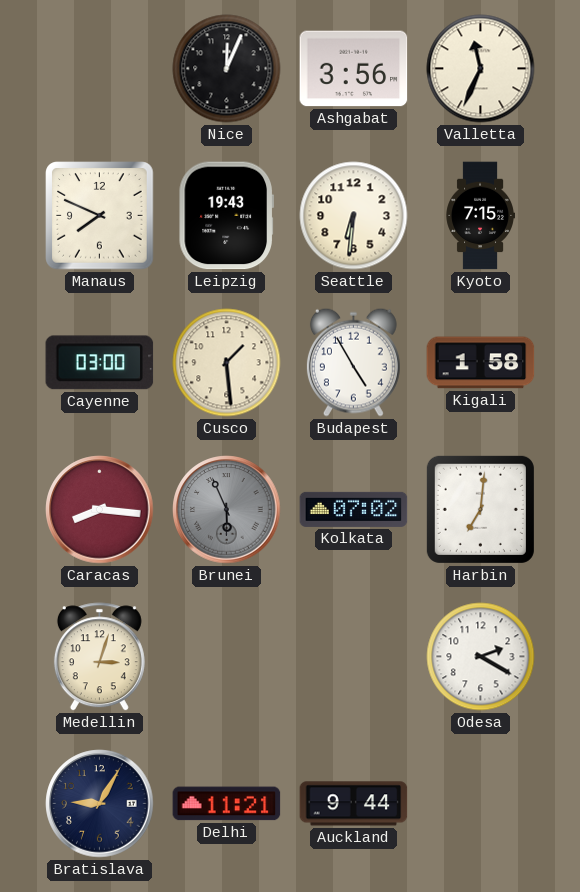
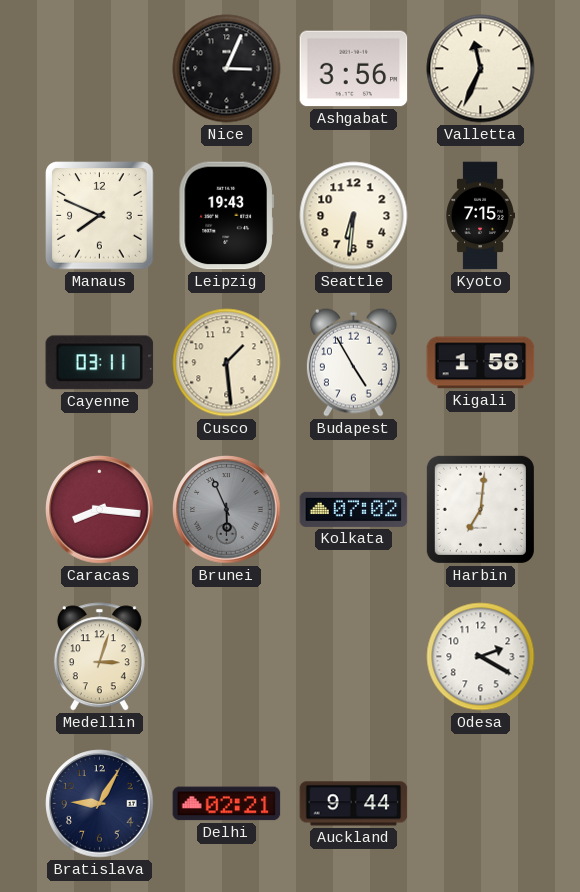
Nice: 12:04 -> 3:04
Cayenne: 03:00 -> 03:11
Delhi: 11:21 -> 02:21
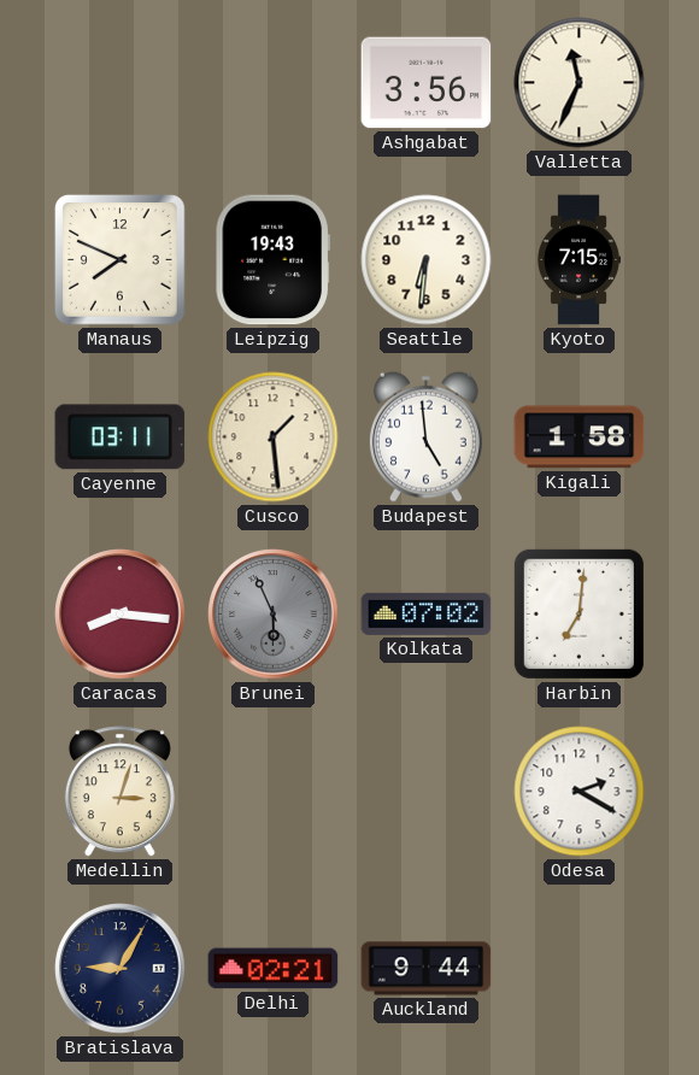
Nice: 3:04 -> none
Budapest: 4:55 -> 4:59
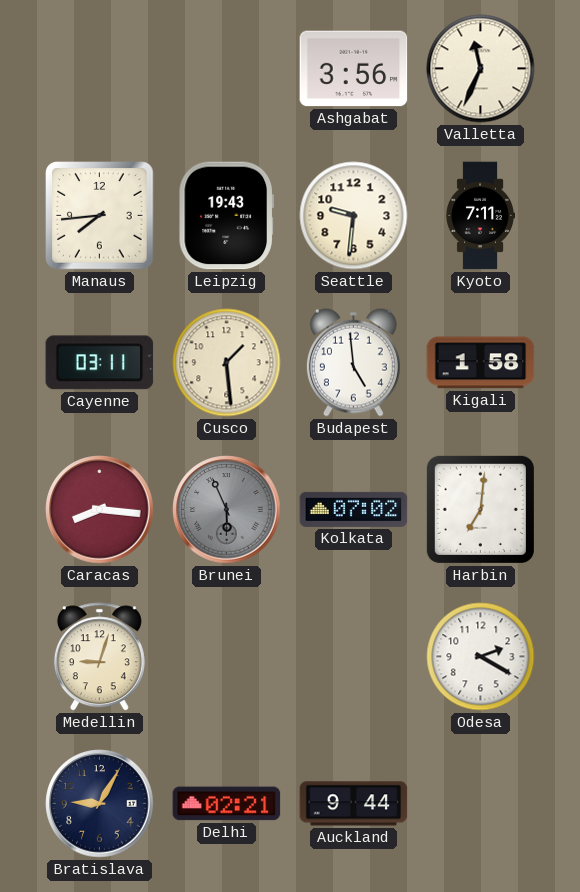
Manaus: 7:49 -> 7:44
Seattle: 6:31 -> 9:31
Kyoto: 7:15 -> 7:11
Medellin: 3:03 -> 9:03
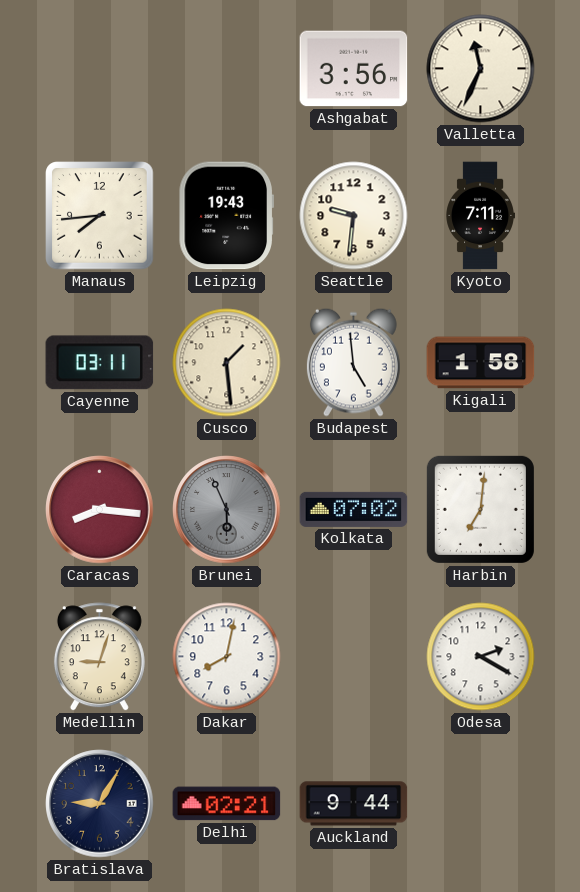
Dakar: none -> 8:02
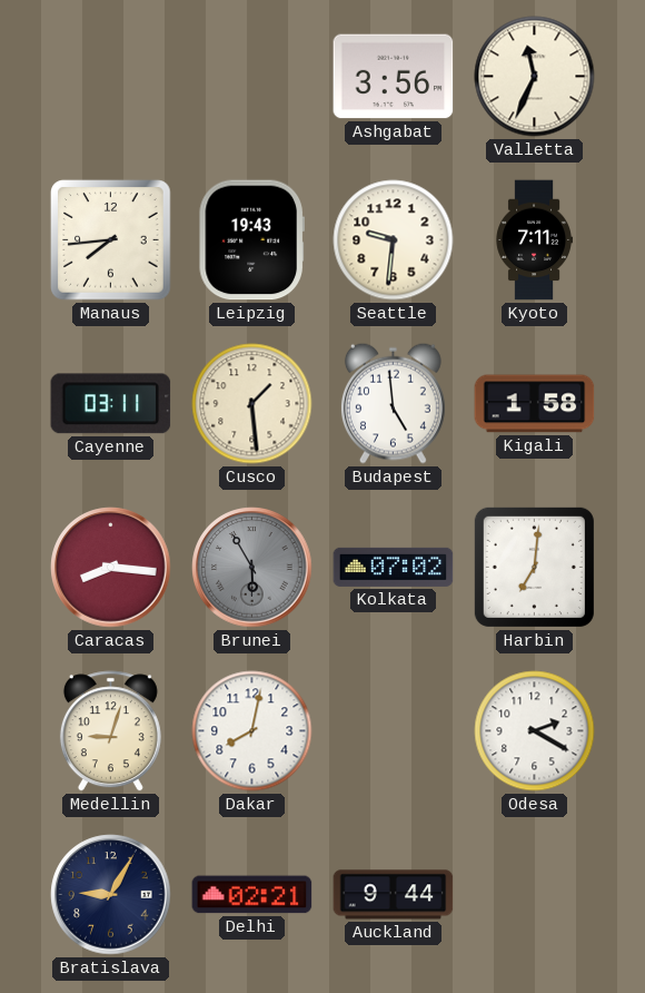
Brunei: 5:56 -> 5:55
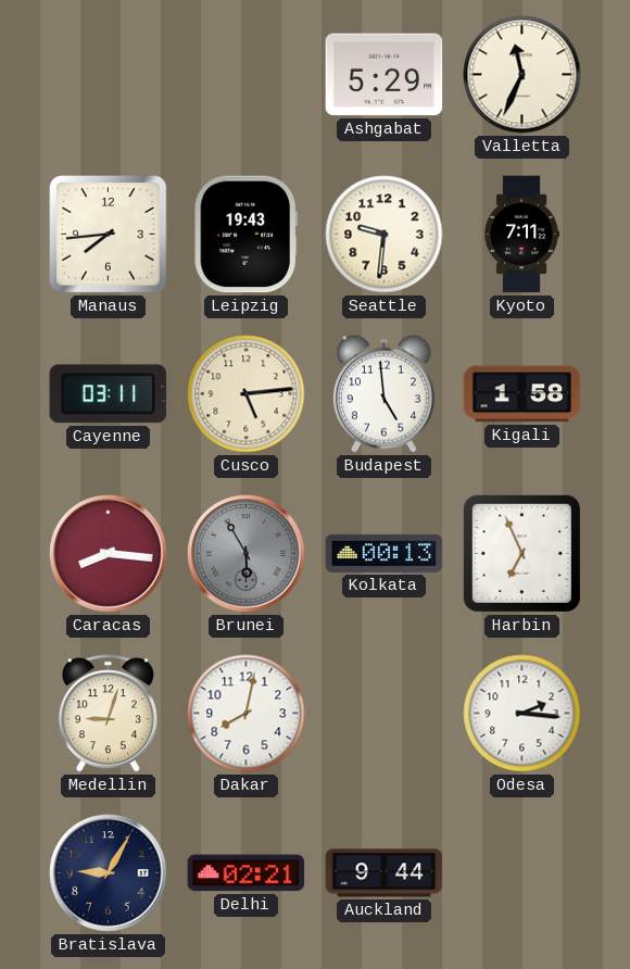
Ashgabat: 3:56 -> 5:29
Cusco: 1:29 -> 5:14
Kolkata: 07:02 -> 00:13
Harbin: 7:01 -> 6:56
Odesa: 2:20 -> 2:16
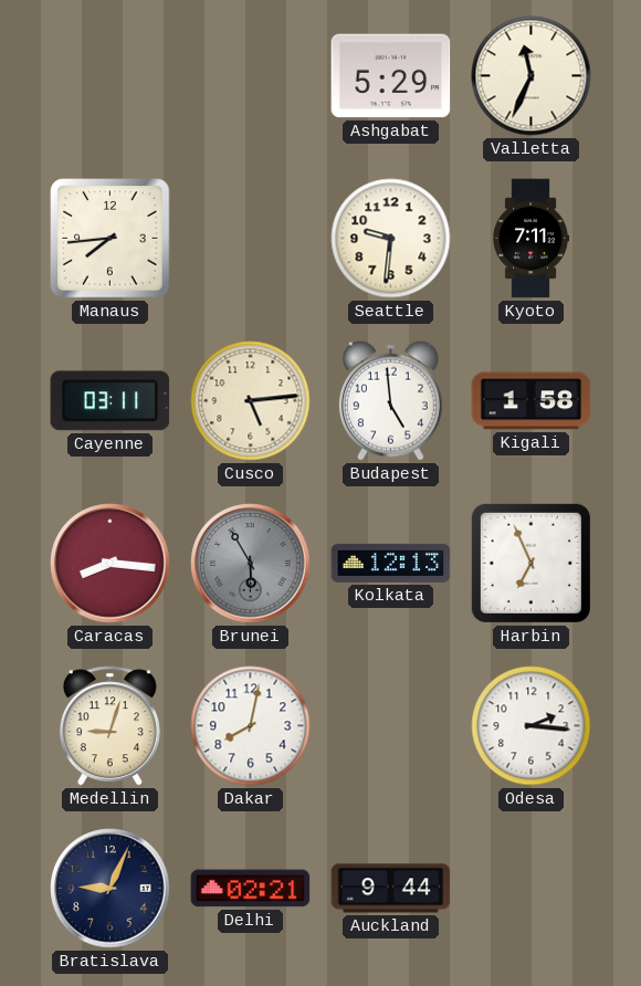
Leipzig: 19:43 -> none
Kolkata: 00:13 -> 12:13
Bratislava: 9:05 -> 9:04
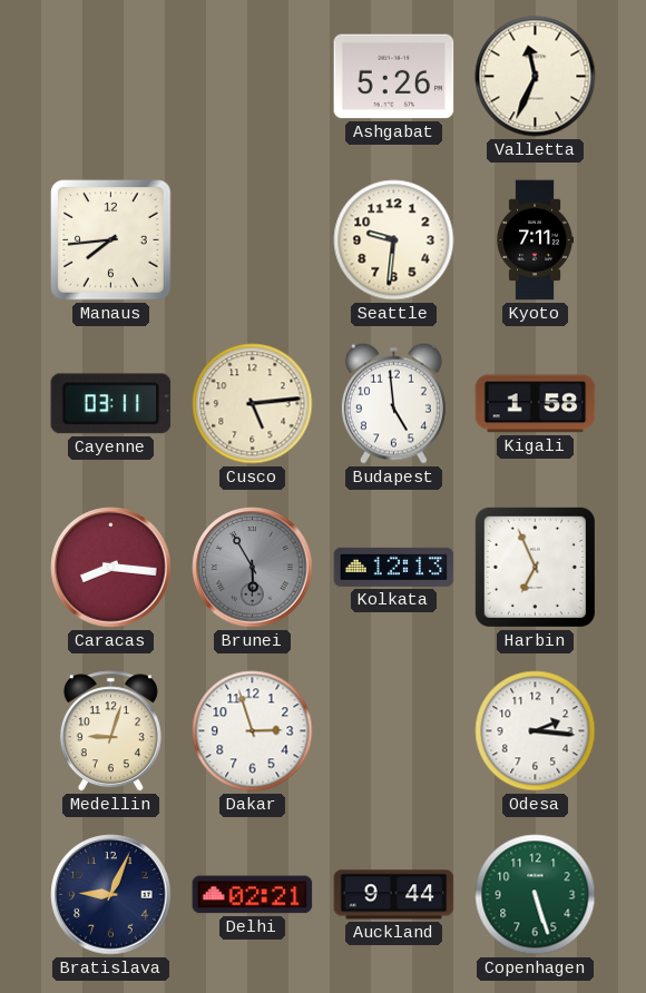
Ashgabat: 5:29 -> 5:26
Dakar: 8:02 -> 2:57
Copenhagen: none -> 5:27
